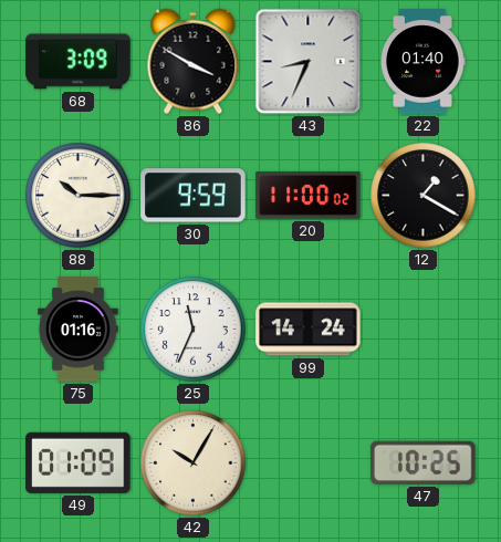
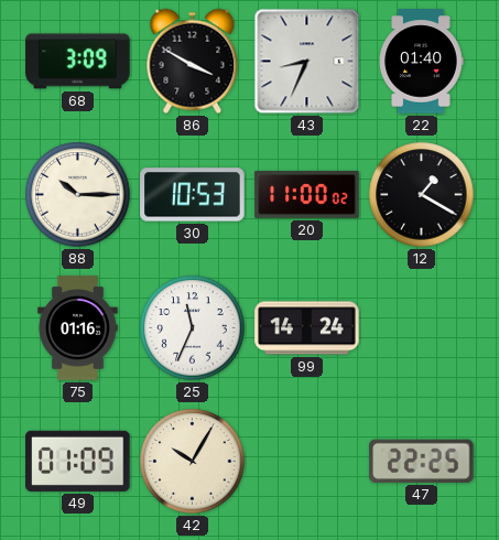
30: 9:59 -> 10:53
47: 10:25 -> 22:25
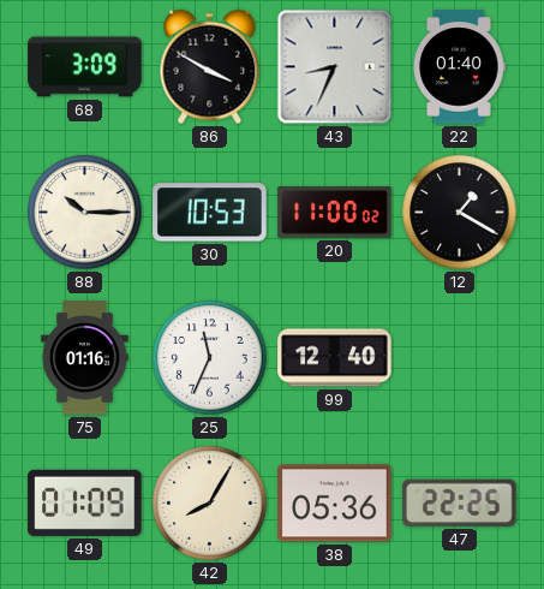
99: 14:24 -> 12:40
42: 10:05 -> 8:05
38: none -> 05:36
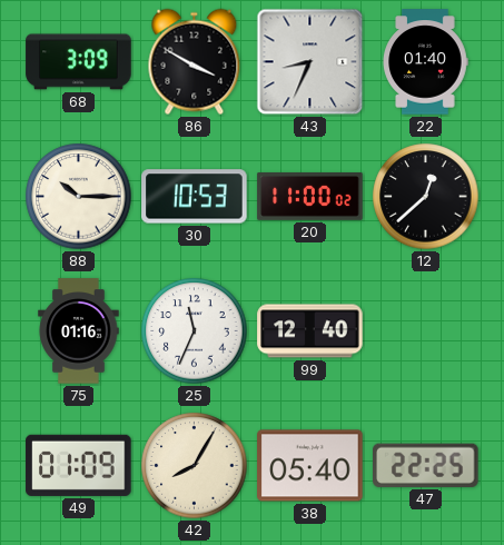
12: 1:20 -> 12:38
38: 05:36 -> 05:40
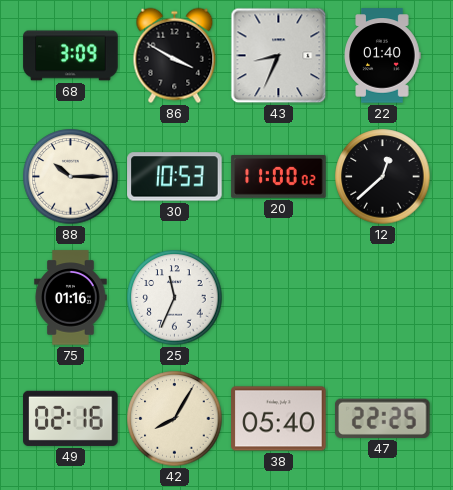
99: 12:40 -> none
49: 01:09 -> 02:16
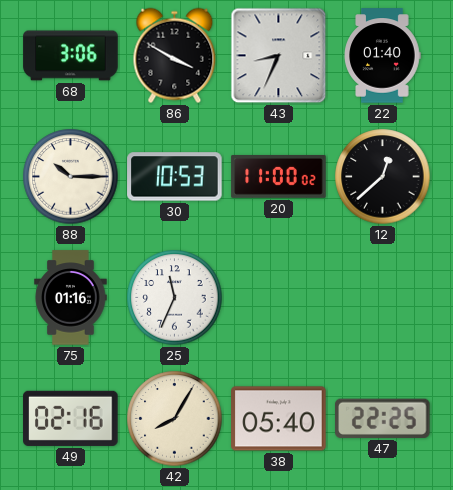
68: 3:09 -> 3:06
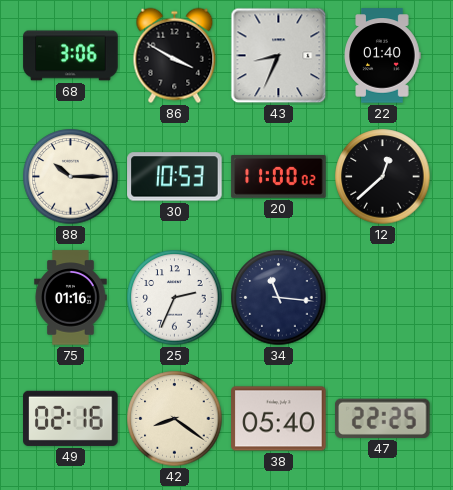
25: 11:34 -> 2:34
34: none -> 11:16
42: 8:05 -> 8:21
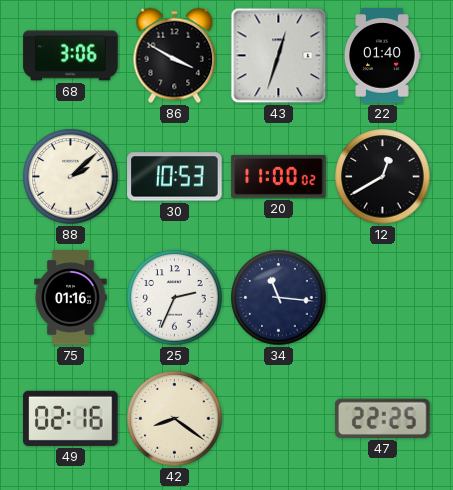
43: 8:34 -> 12:33
88: 10:15 -> 2:08
12: 12:38 -> 12:40
38: 05:40 -> none
